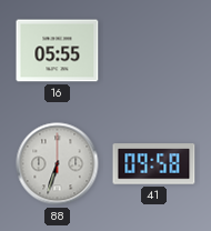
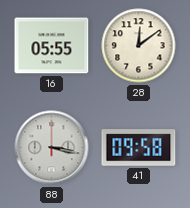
28: none -> 12:09
88: 6:33 -> 3:17
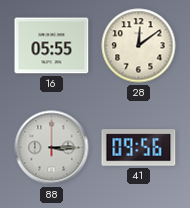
88: 3:17 -> 3:15
41: 09:58 -> 09:56
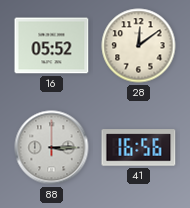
16: 05:55 -> 05:52
41: 09:56 -> 16:56
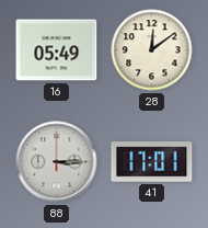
16: 05:52 -> 05:49
41: 16:56 -> 17:01
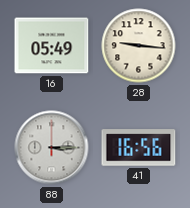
28: 12:09 -> 9:16
41: 17:01 -> 16:56
